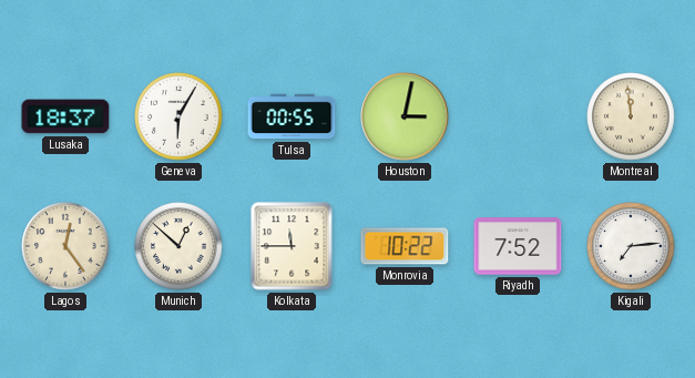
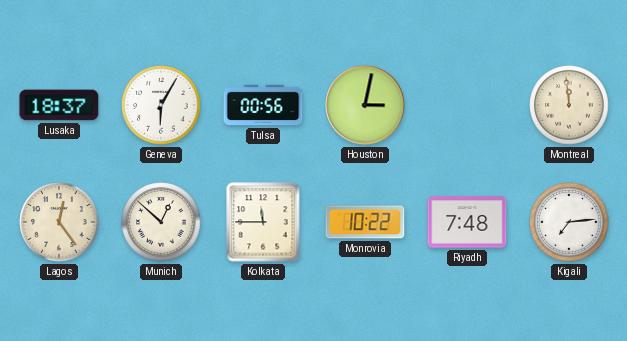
Tulsa: 00:55 -> 00:56
Riyadh: 7:52 -> 7:48
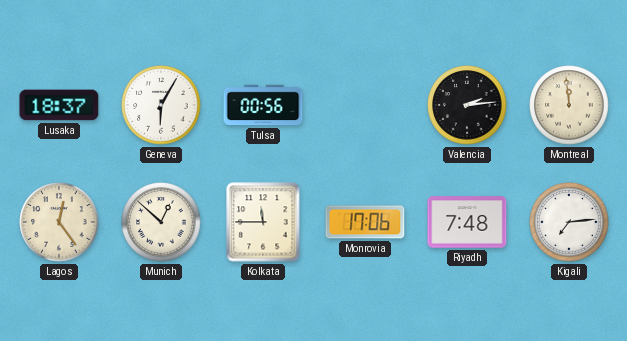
Houston: 3:02 -> none
Valencia: none -> 2:14
Monrovia: 10:22 -> 17:06
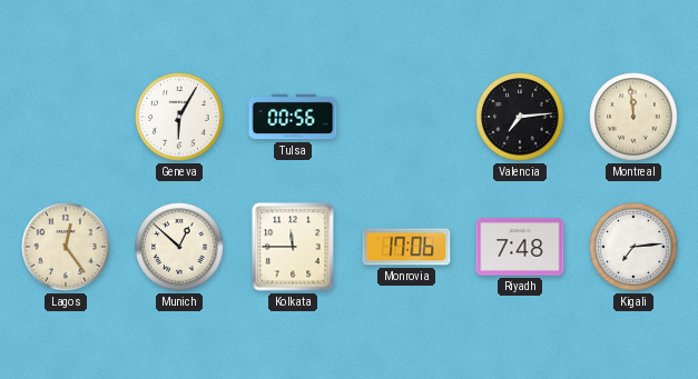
Lusaka: 18:37 -> none
Valencia: 2:14 -> 7:14
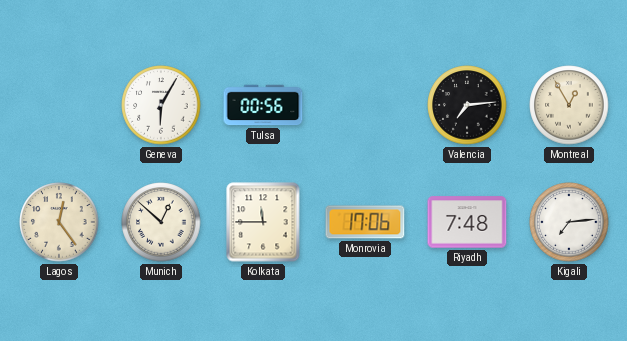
Montreal: 11:59 -> 12:55
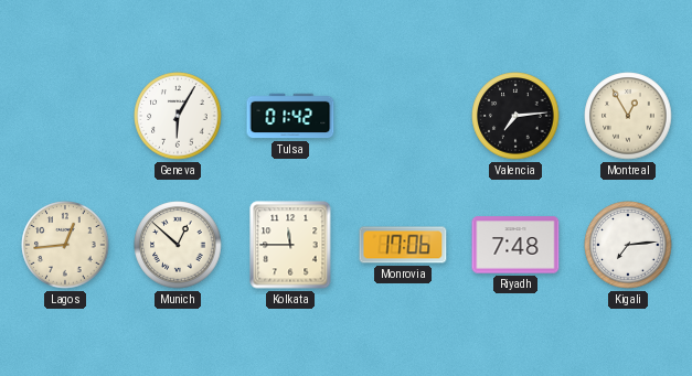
Tulsa: 00:56 -> 01:42
Lagos: 12:24 -> 12:44
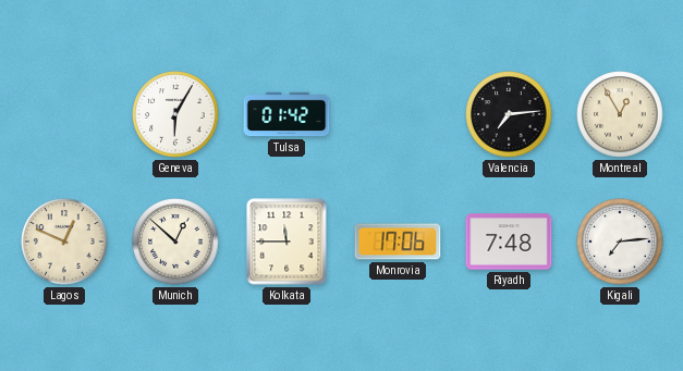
Lagos: 12:44 -> 12:49
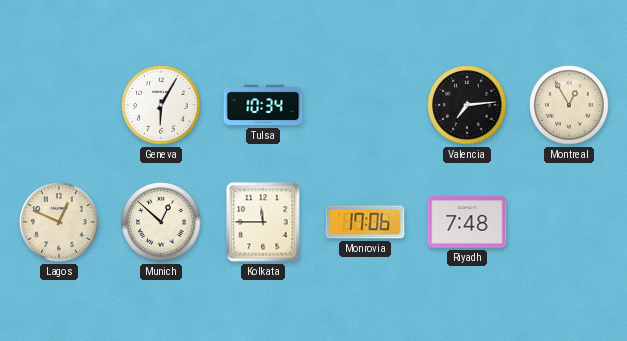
Tulsa: 01:42 -> 10:34
Kigali: 7:14 -> none
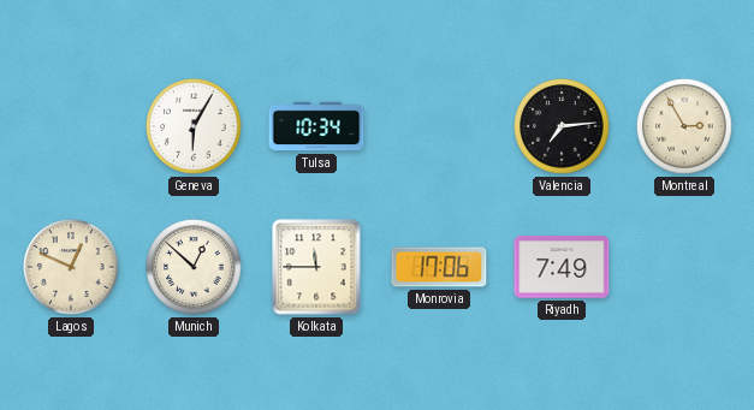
Montreal: 12:55 -> 2:55
Riyadh: 7:48 -> 7:49
